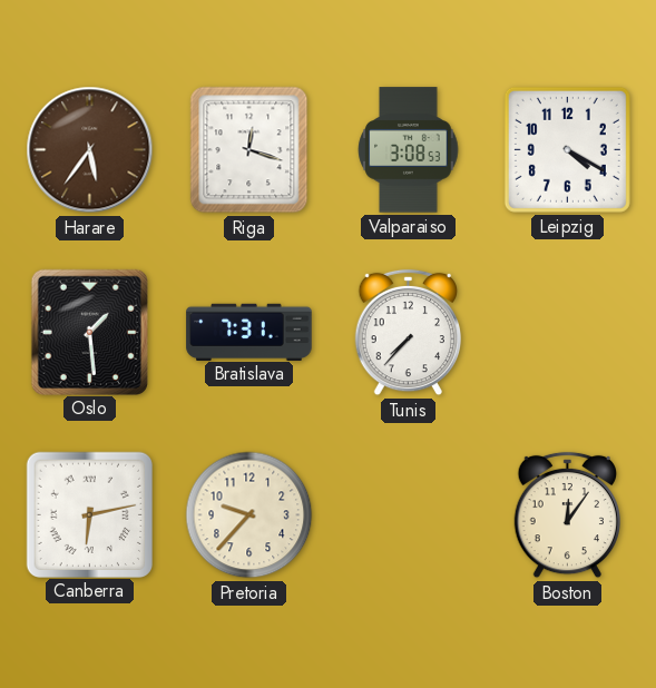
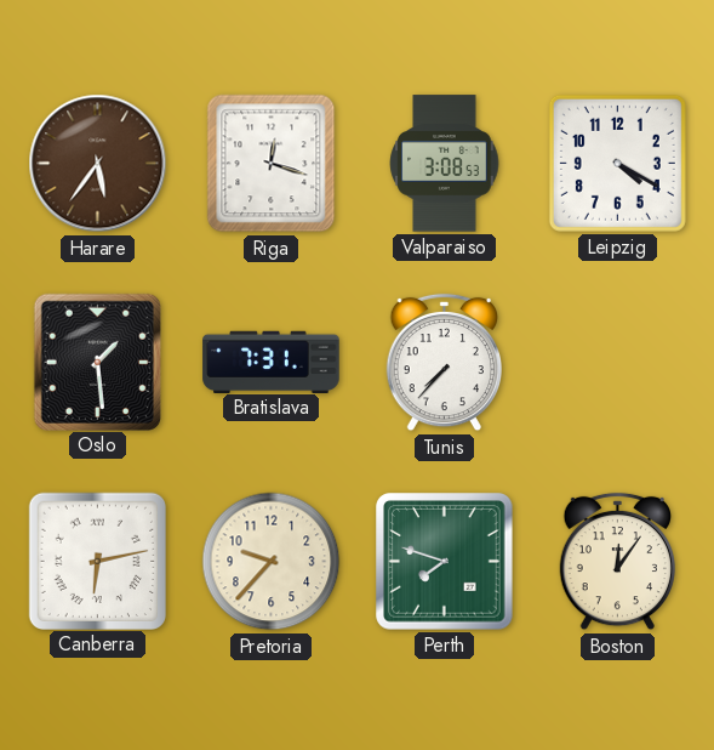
Perth: none -> 7:48
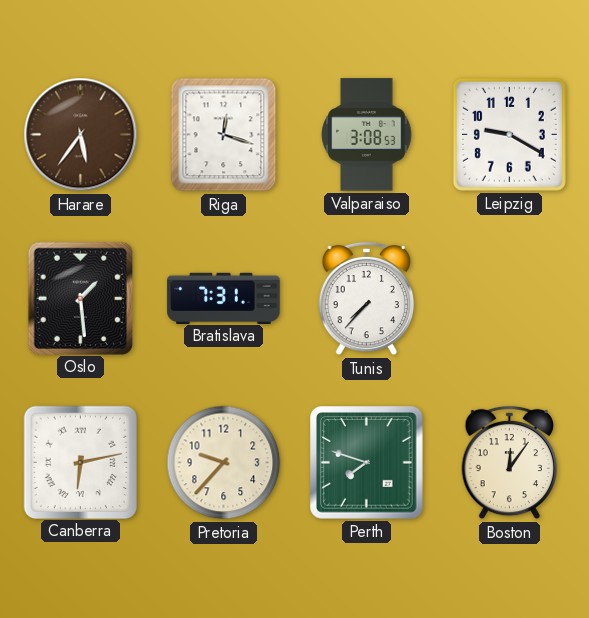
Leipzig: 4:20 -> 9:20
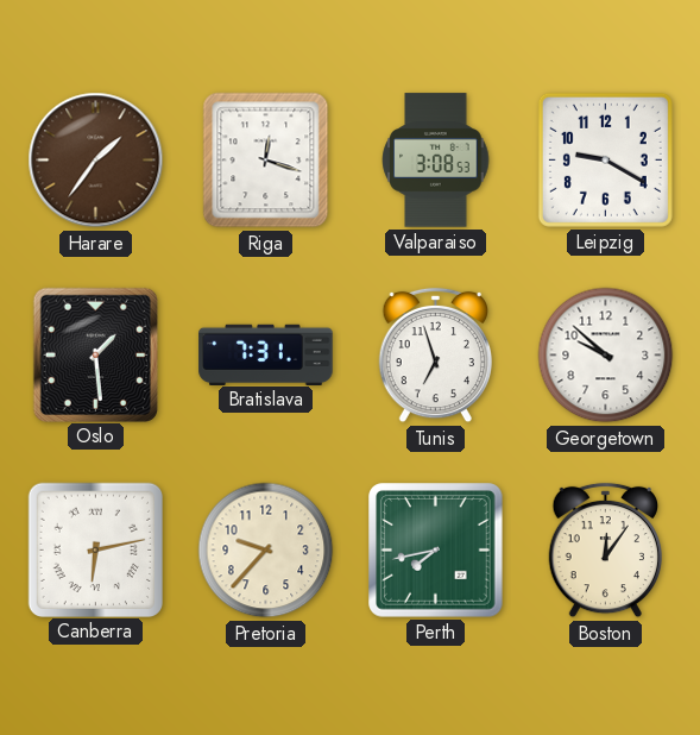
Harare: 5:36 -> 1:36
Tunis: 7:37 -> 6:57
Georgetown: none -> 9:52
Perth: 7:48 -> 7:43
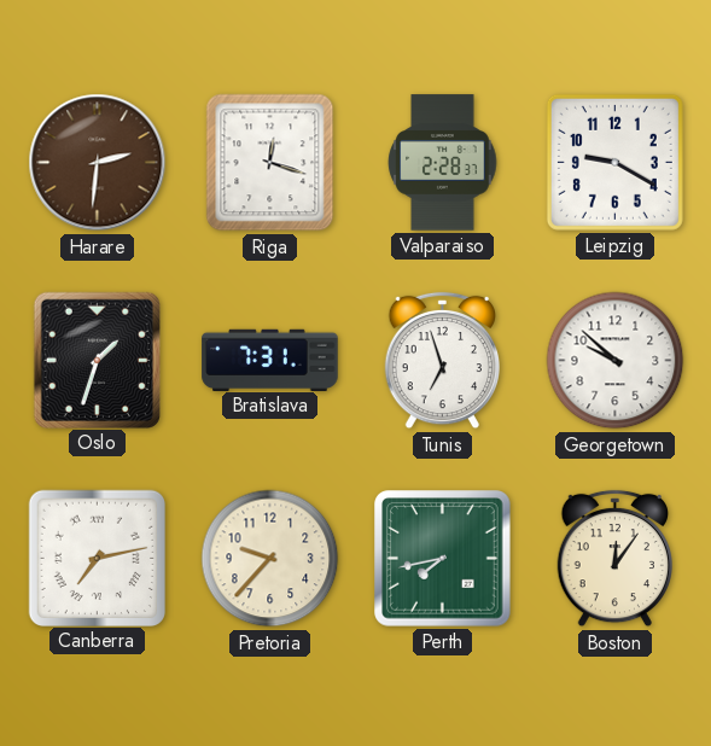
Harare: 1:36 -> 2:31
Valparaiso: 3:08 -> 2:28
Oslo: 1:29 -> 1:33
Canberra: 6:13 -> 7:13
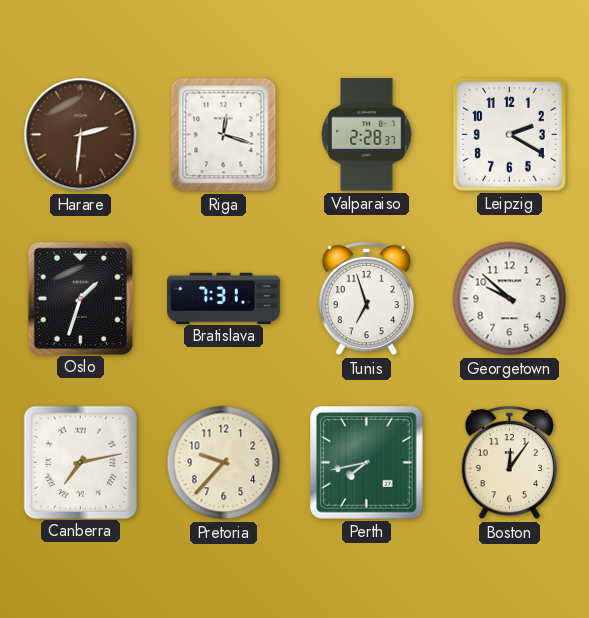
Leipzig: 9:20 -> 2:20
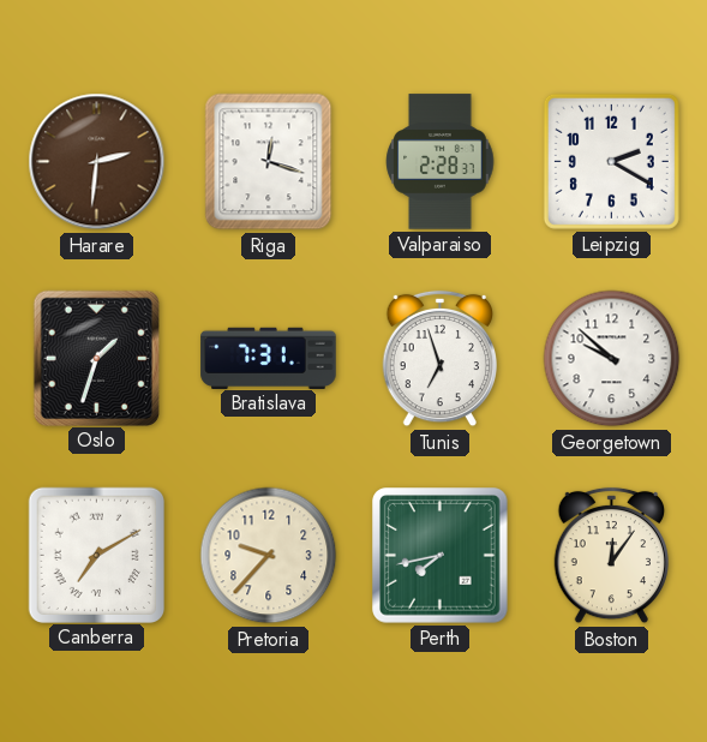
Canberra: 7:13 -> 7:10
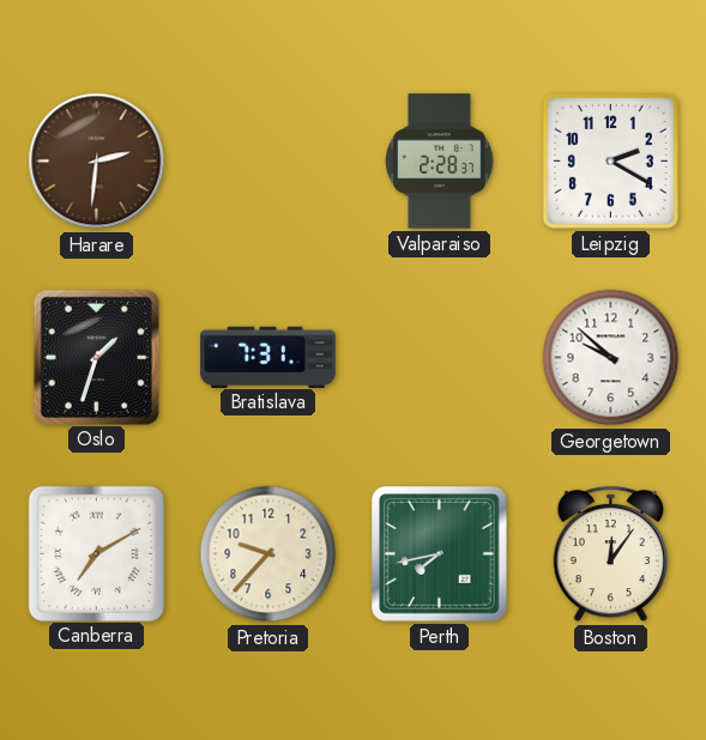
Riga: 12:18 -> none
Tunis: 6:57 -> none
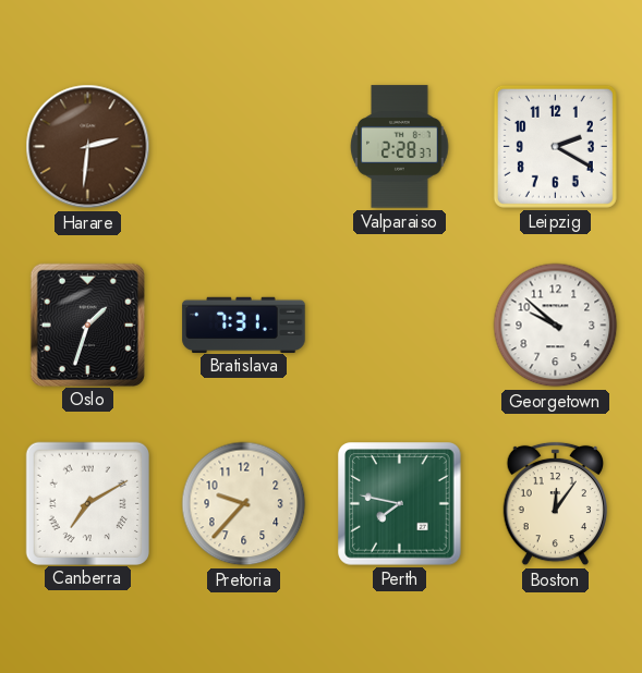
Perth: 7:43 -> 7:47
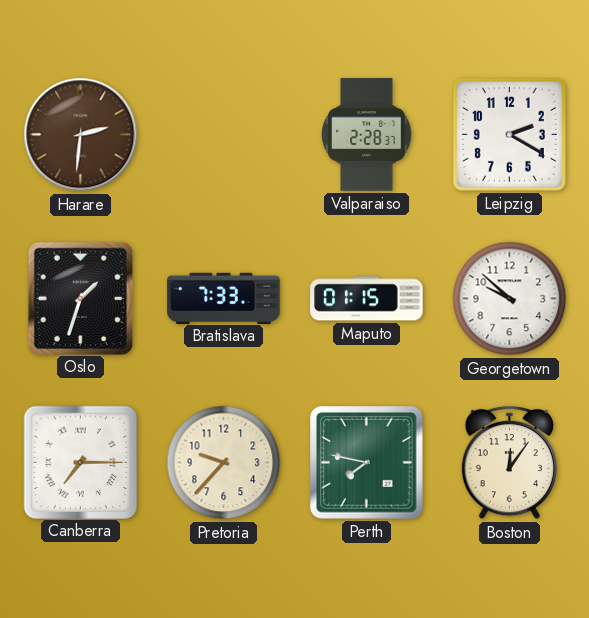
Bratislava: 7:31 -> 7:33
Maputo: none -> 01:15
Canberra: 7:10 -> 7:15
